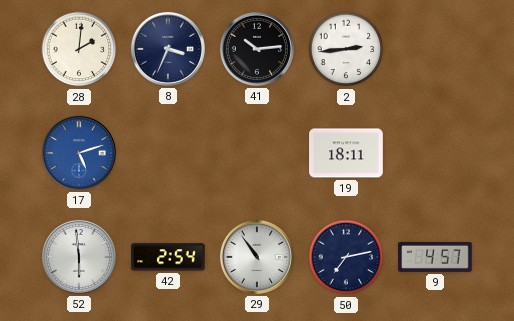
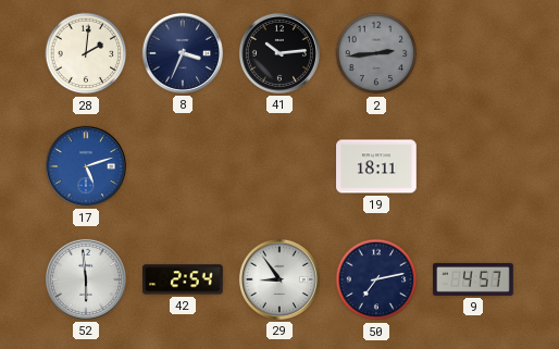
2 dial: white -> grey
29: 10:54 -> 8:54
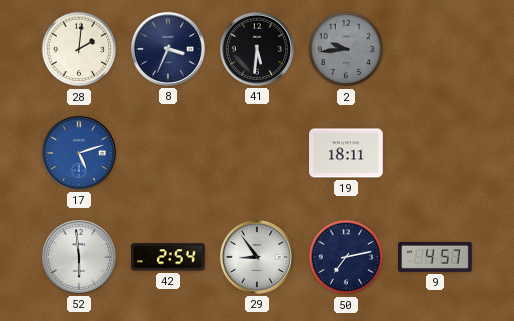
41: 10:14 -> 5:31
2: 2:44 -> 9:44
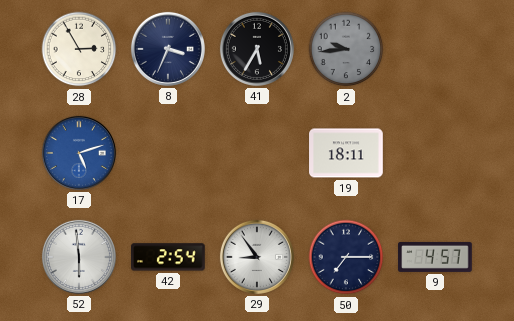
28: 2:01 -> 2:55
41: 5:31 -> 5:35
50: 7:13 -> 7:15
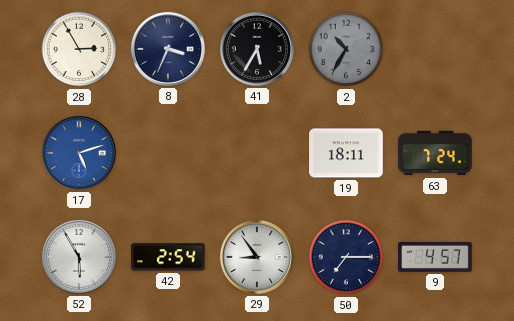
2: 9:44 -> 10:35
63: none -> 7:24
52: 5:59 -> 5:55
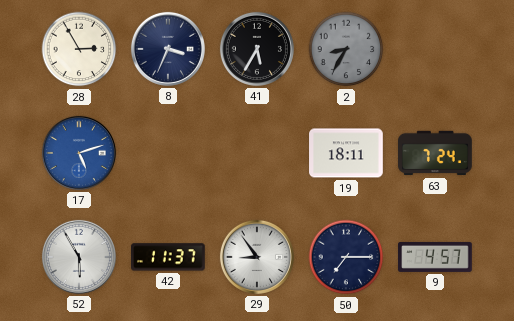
2: 10:35 -> 8:35
42: 2:54 -> 11:37
